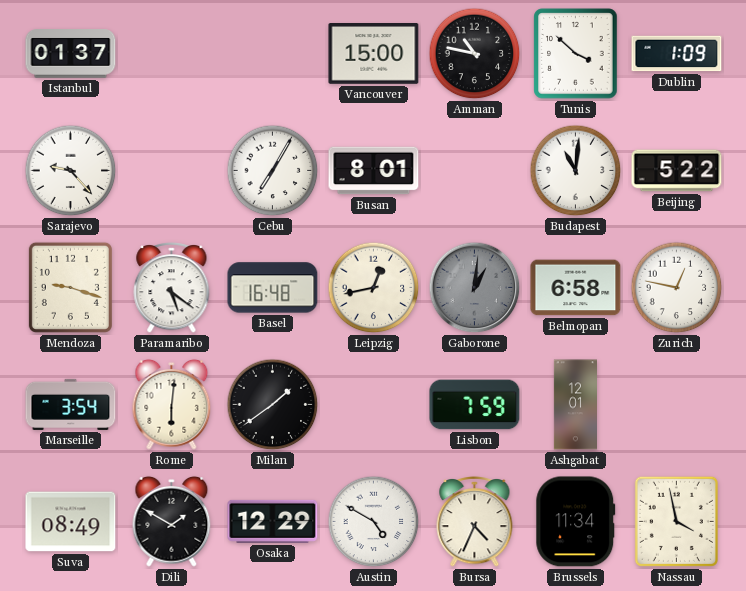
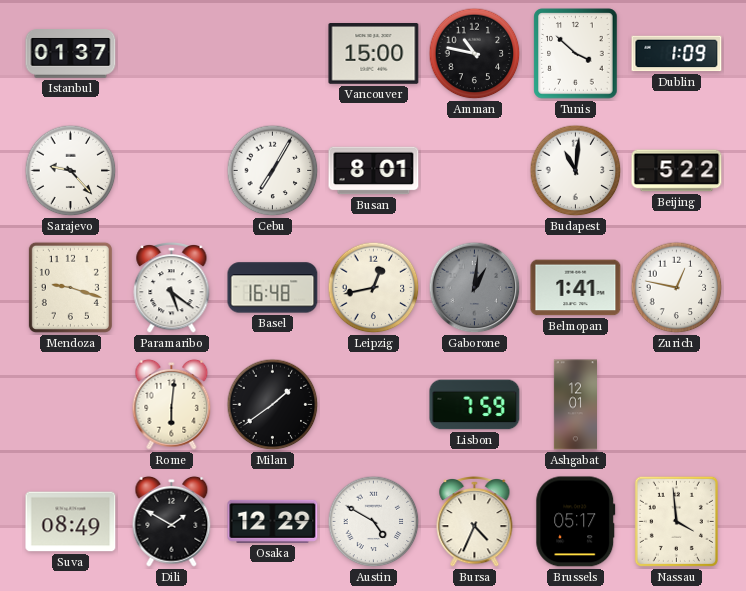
Belmopan: 6:58 -> 1:41
Marseille: 3:54 -> none
Brussels: 11:34 -> 05:17
Nassau: 3:58 -> 3:59
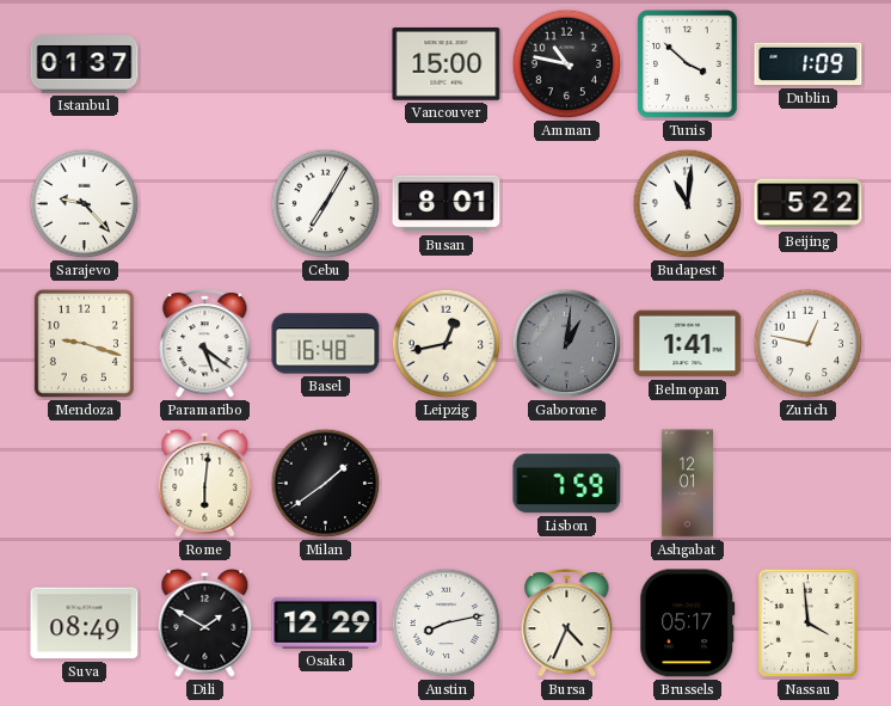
Austin: 4:50 -> 8:13
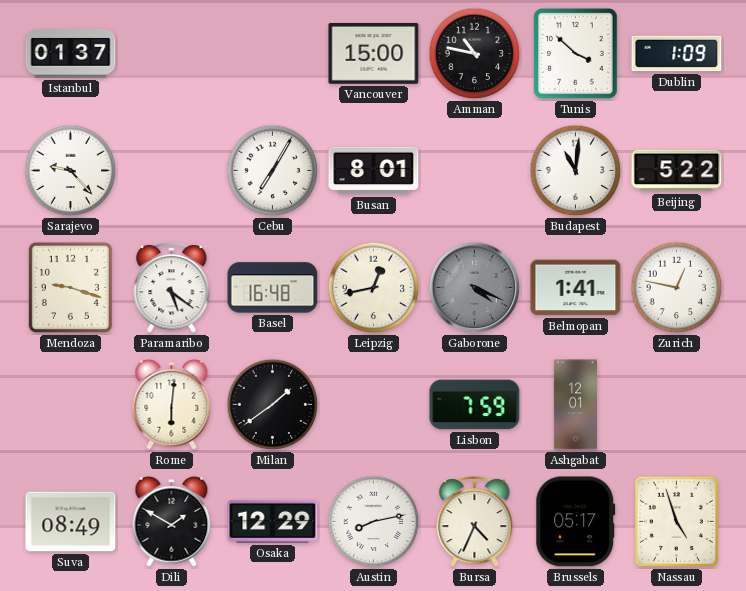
Gaborone: 1:01 -> 4:19
Nassau: 3:59 -> 4:57
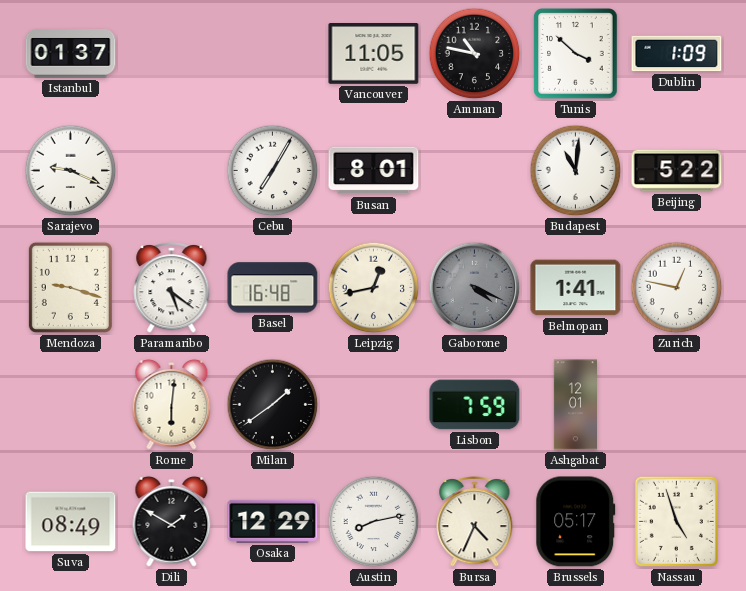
Vancouver: 15:00 -> 11:05
Sarajevo: 9:23 -> 9:19
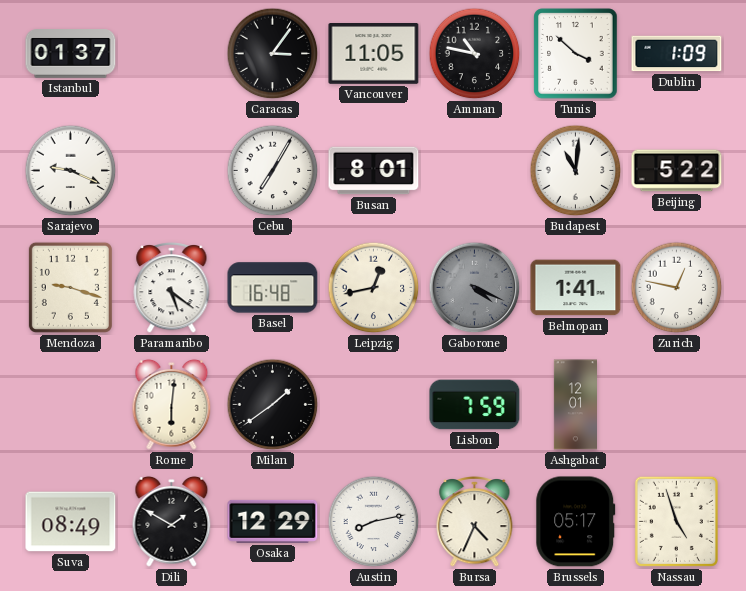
Caracas: none -> 3:06
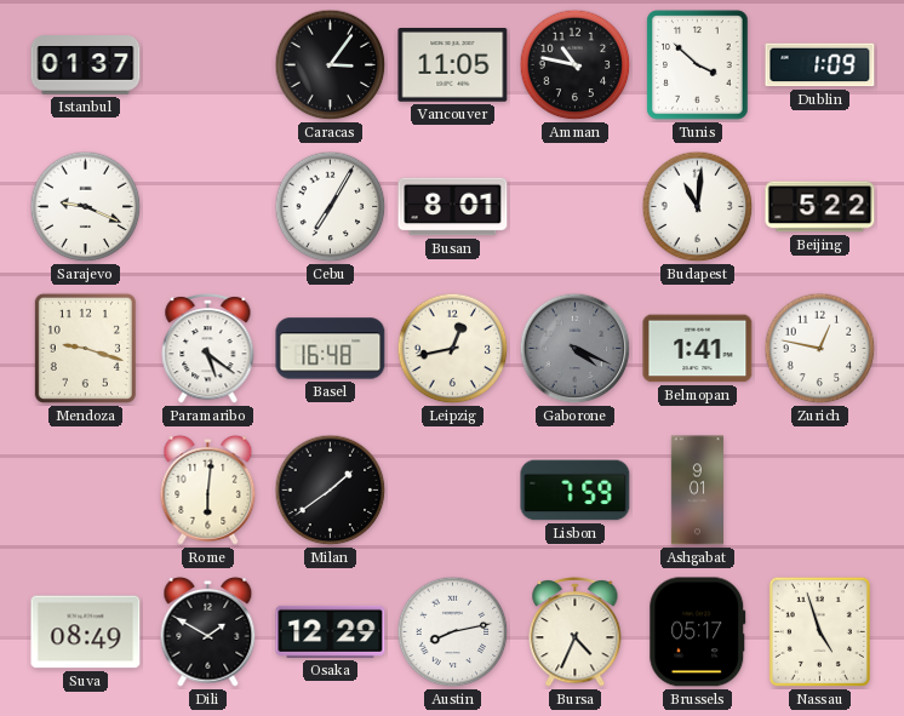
Ashgabat: 12:01 -> 9:01
